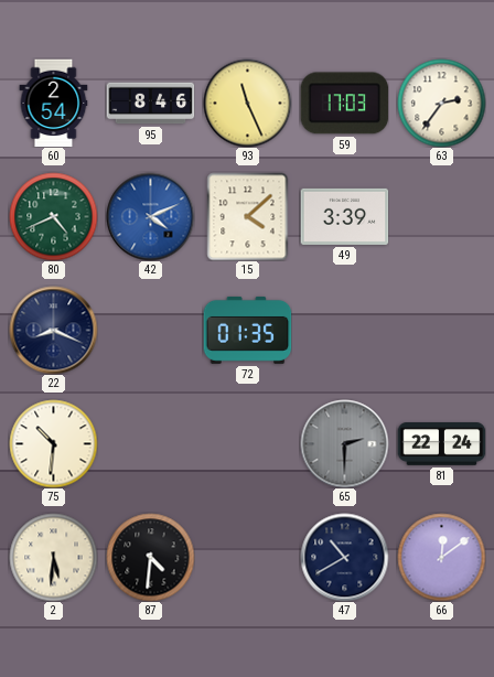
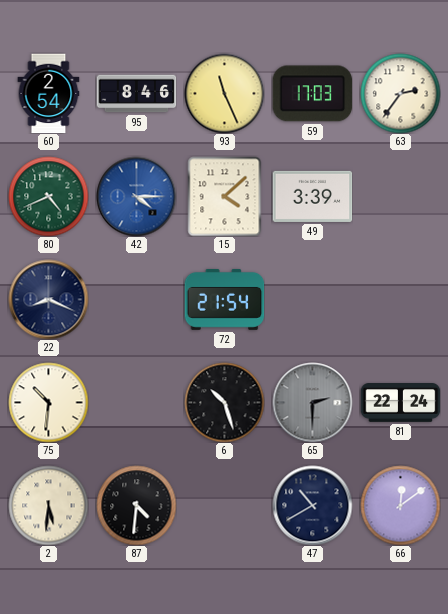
42: 4:11 -> 4:15
72: 01:35 -> 21:54
6: none -> 10:27
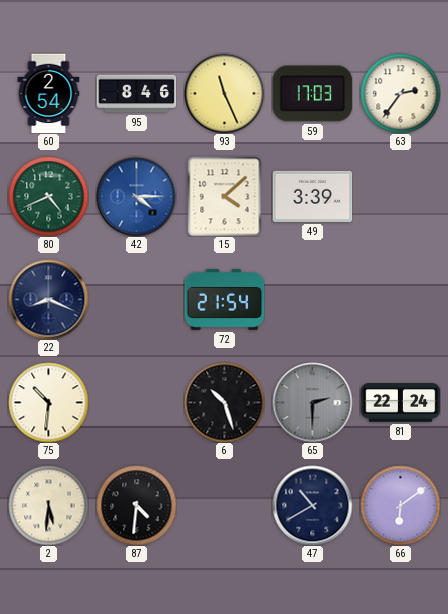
66: 12:09 -> 6:09
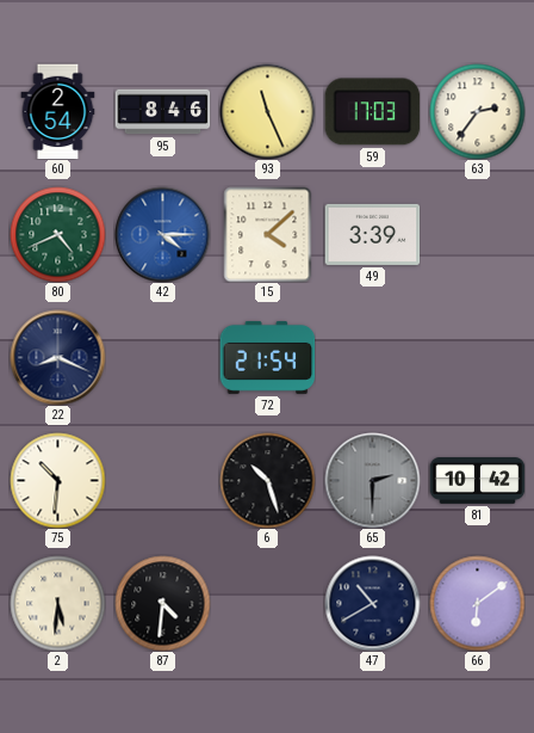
81: 22:24 -> 10:42
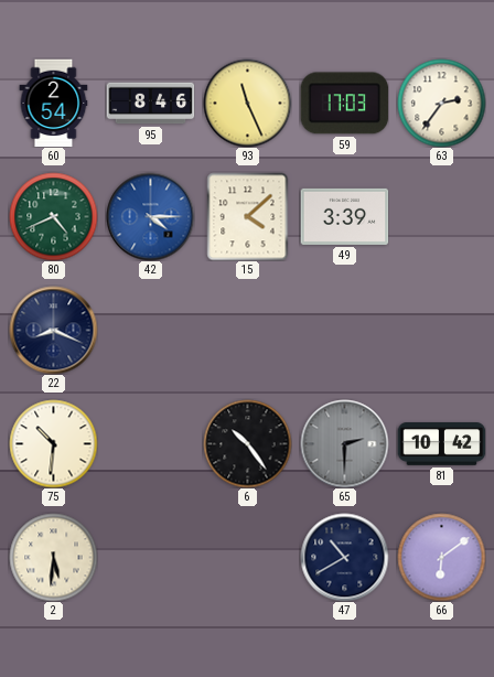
72: 21:54 -> none
6: 10:27 -> 10:24
87: 4:31 -> none
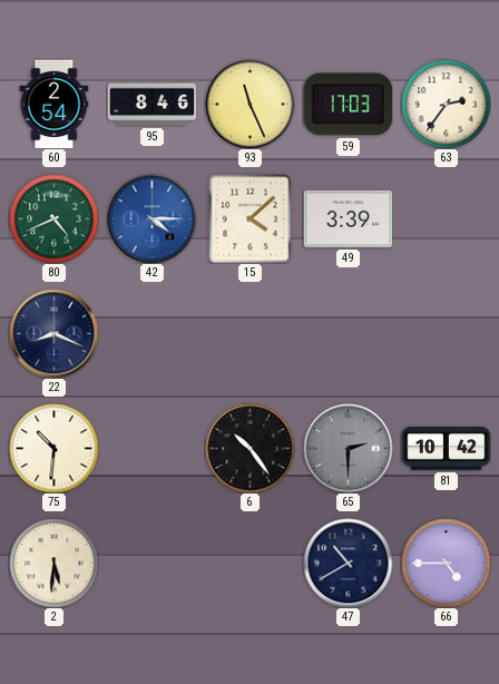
66: 6:09 -> 4:45
